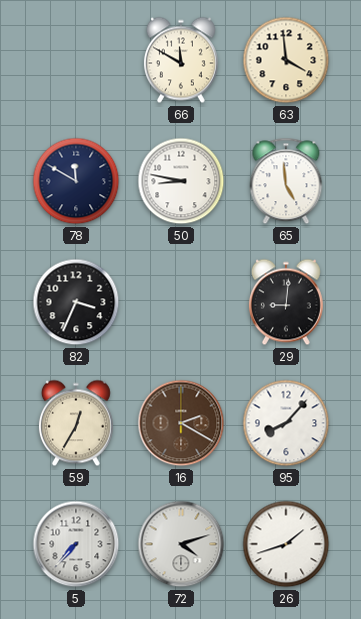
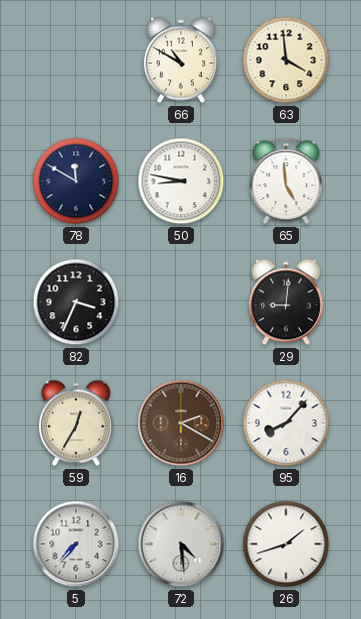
66: 11:50 -> 10:50
72: 4:12 -> 4:29
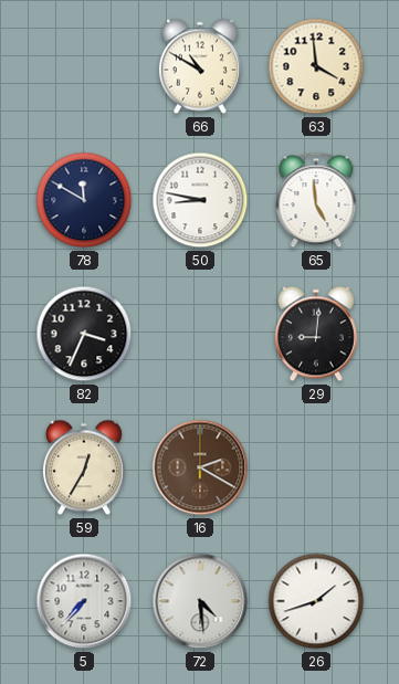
95: 8:07 -> none
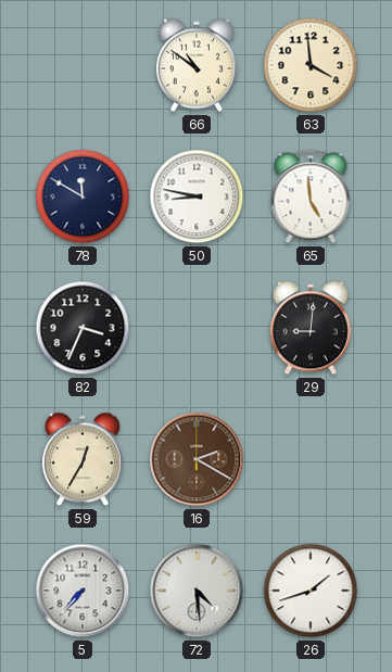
66: 10:50 -> 10:51
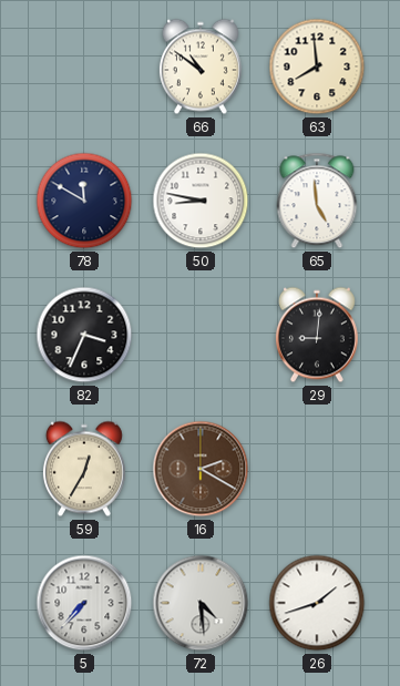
63: 3:59 -> 7:59
